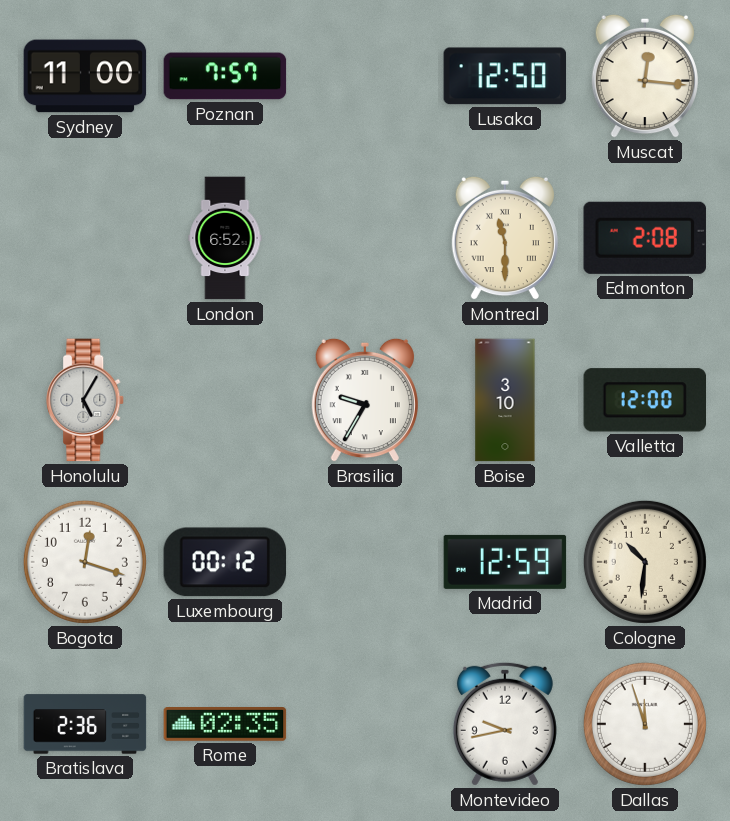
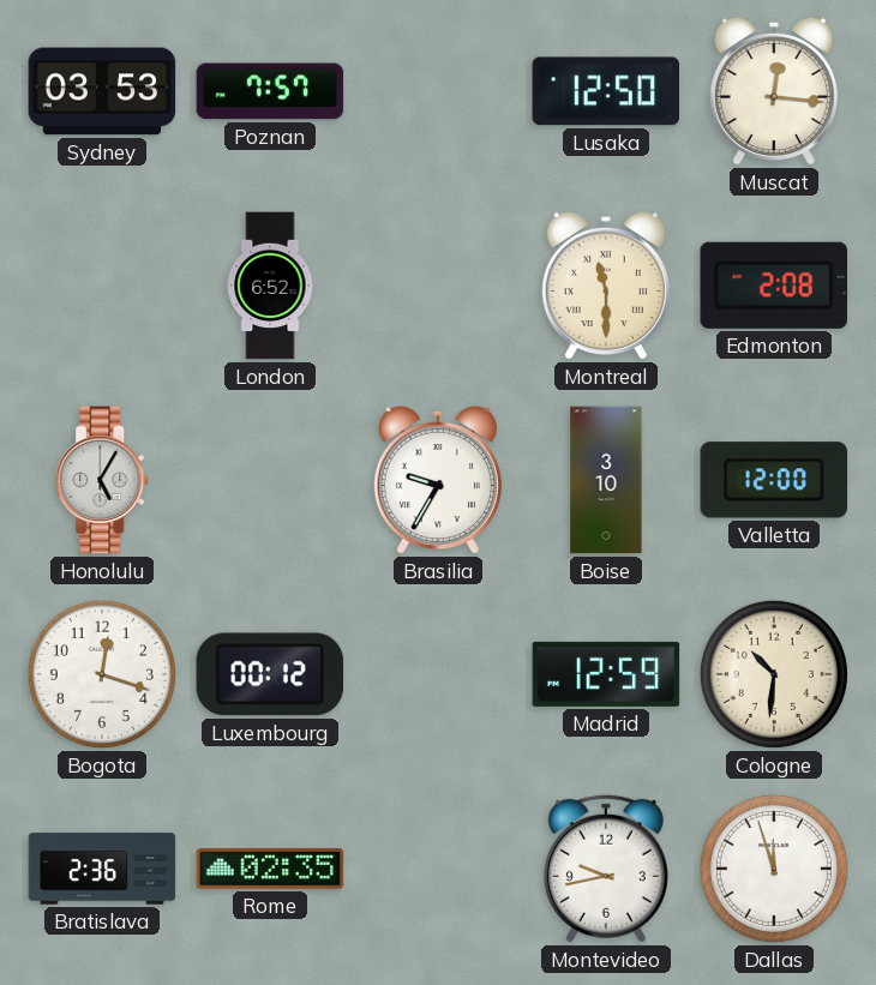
Sydney: 11:00 -> 03:53
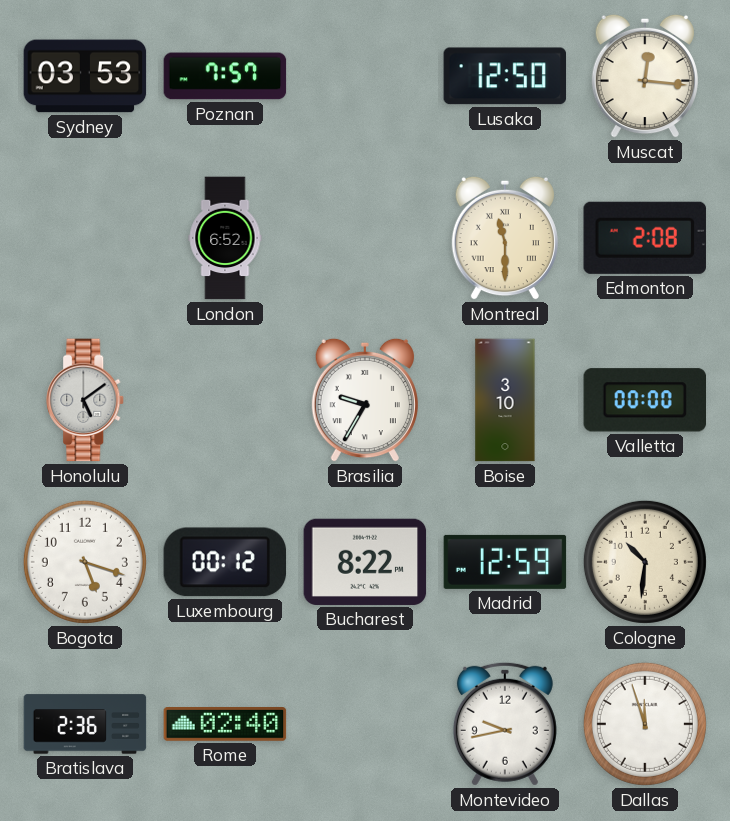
Honolulu: 5:05 -> 5:09
Valletta: 12:00 -> 00:00
Bogota: 12:18 -> 5:18
Bucharest: none -> 8:22
Rome: 02:35 -> 02:40
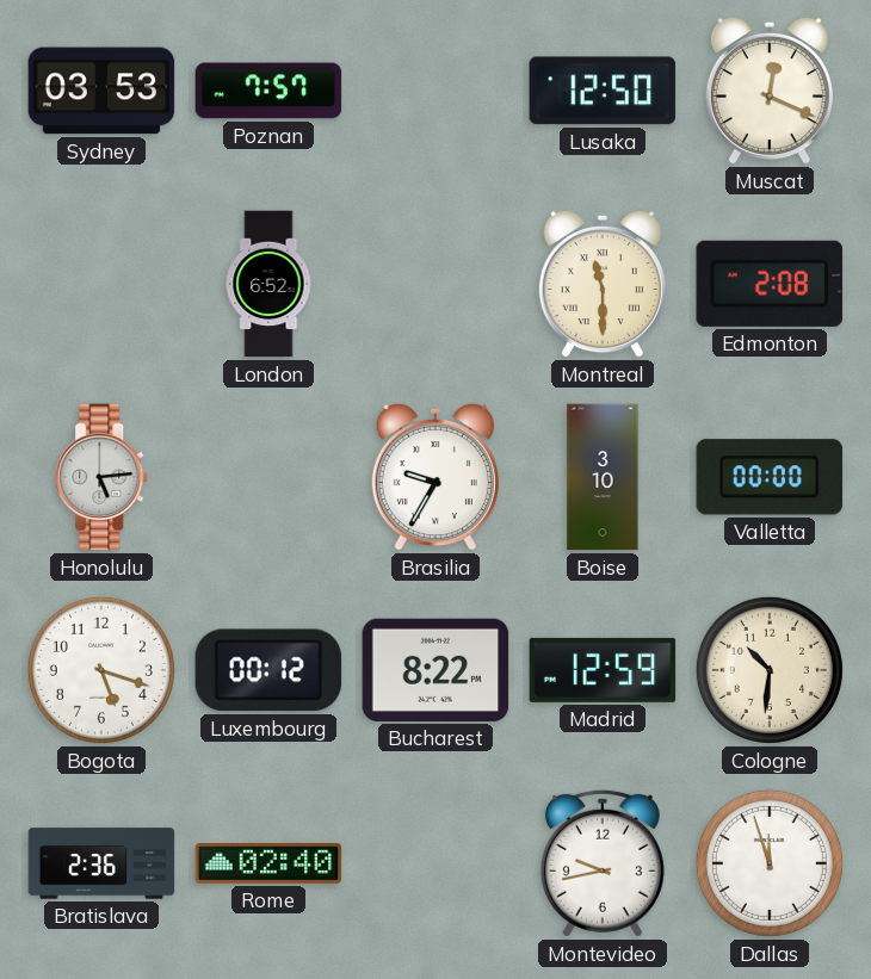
Muscat: 12:16 -> 12:19
Honolulu: 5:09 -> 5:14
